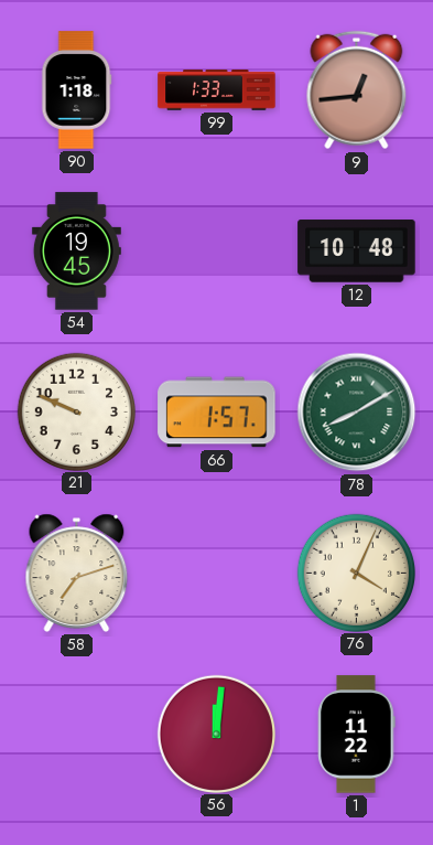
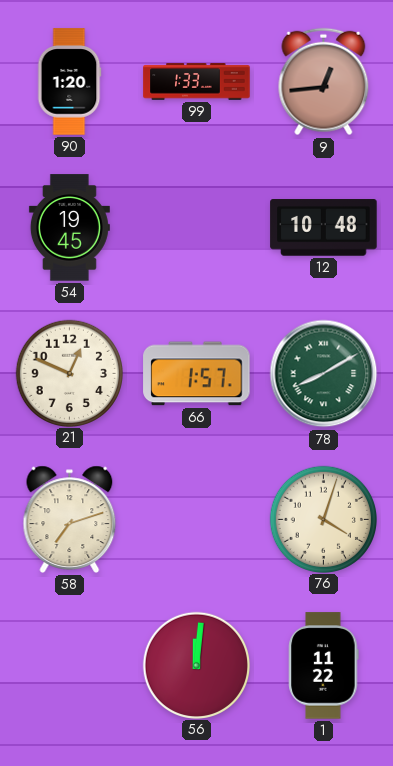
90: 1:18 -> 1:20
21: 9:49 -> 12:49
76: 4:04 -> 4:03
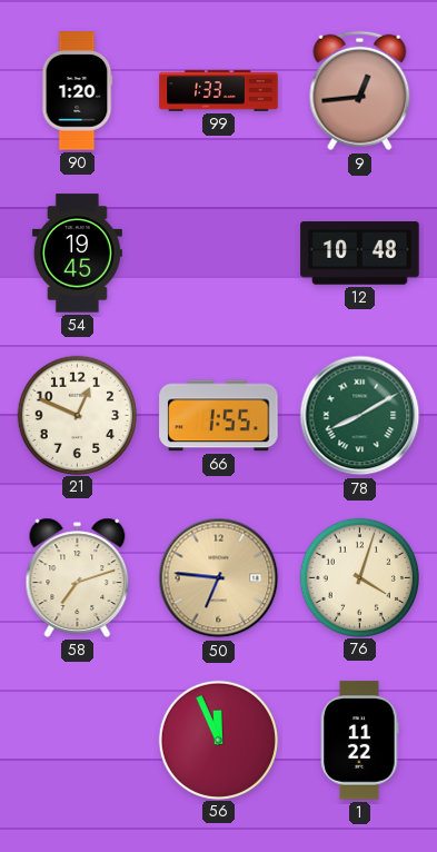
66: 1:57 -> 1:55
50: none -> 6:46
56: 12:01 -> 11:56
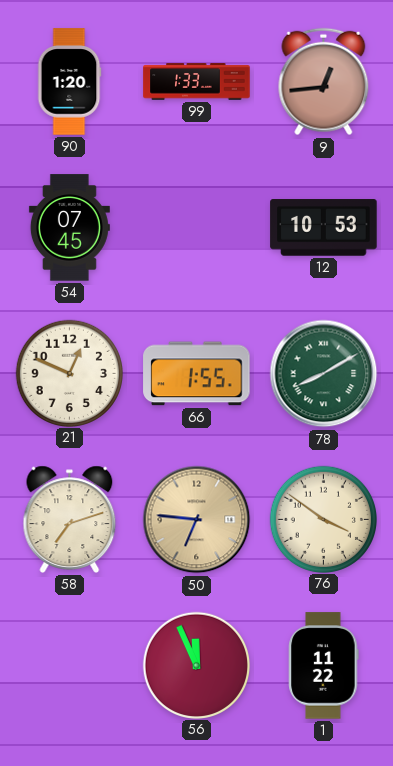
54: 19:45 -> 07:45
12: 10:48 -> 10:53
76: 4:03 -> 3:51
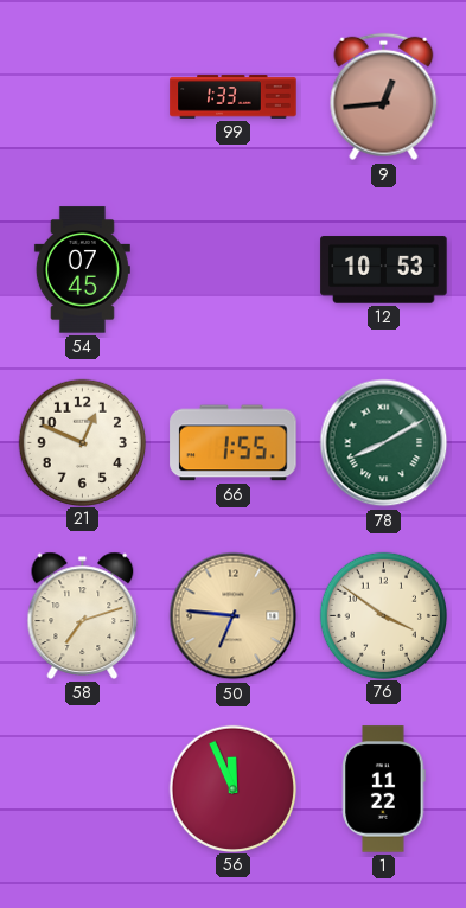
90: 1:20 -> none
